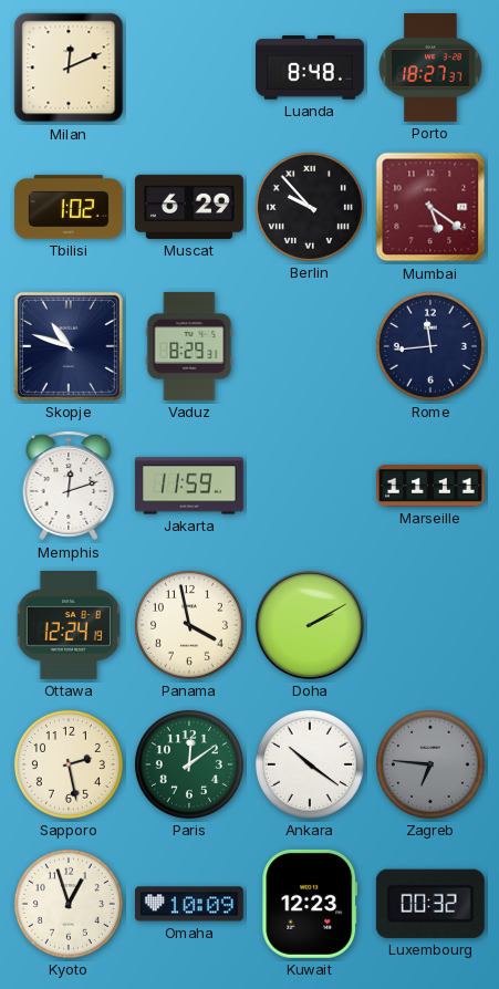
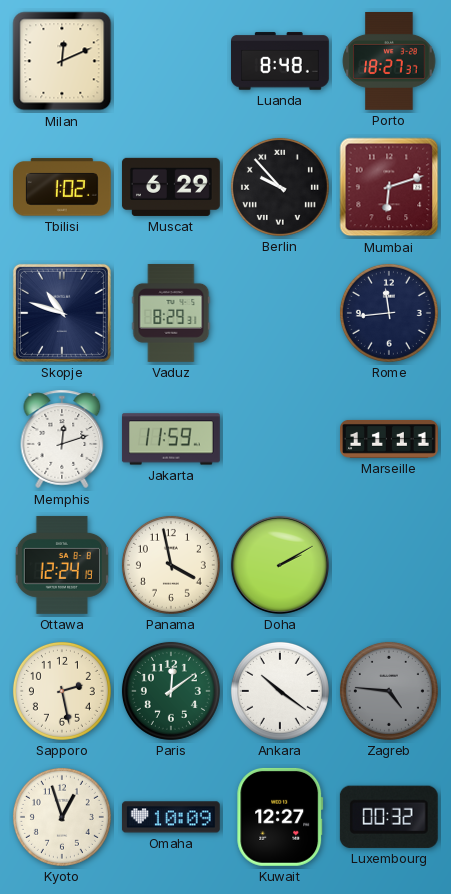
Mumbai: 5:21 -> 6:12
Zagreb: 6:46 -> 4:46
Kuwait: 12:23 -> 12:27
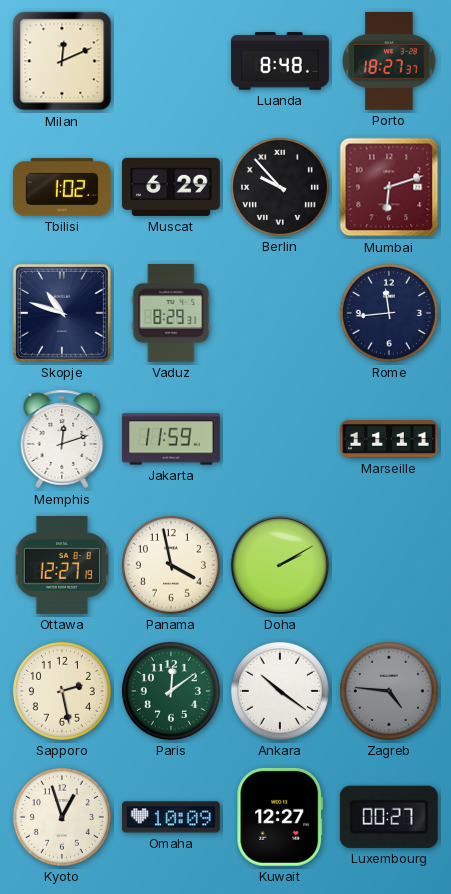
Ottawa: 12:24 -> 12:27
Luxembourg: 00:32 -> 00:27
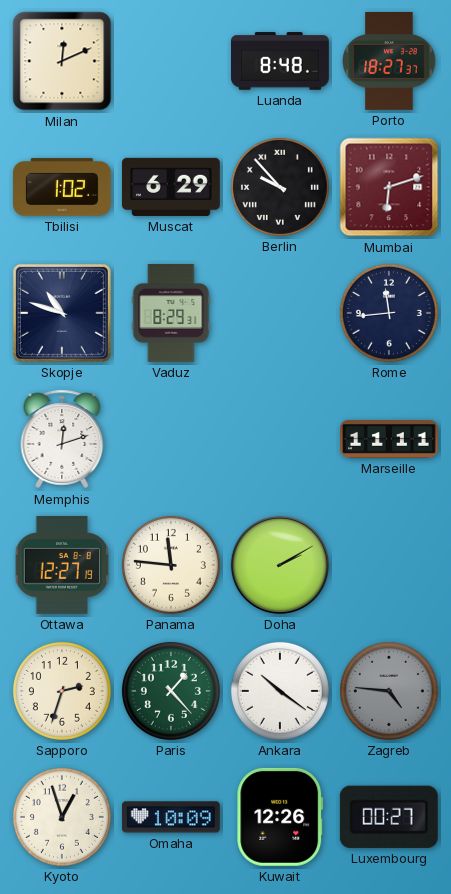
Jakarta: 11:59 -> none
Panama: 3:58 -> 11:46
Sapporo: 2:28 -> 2:33
Paris: 12:09 -> 1:23
Kuwait: 12:27 -> 12:26
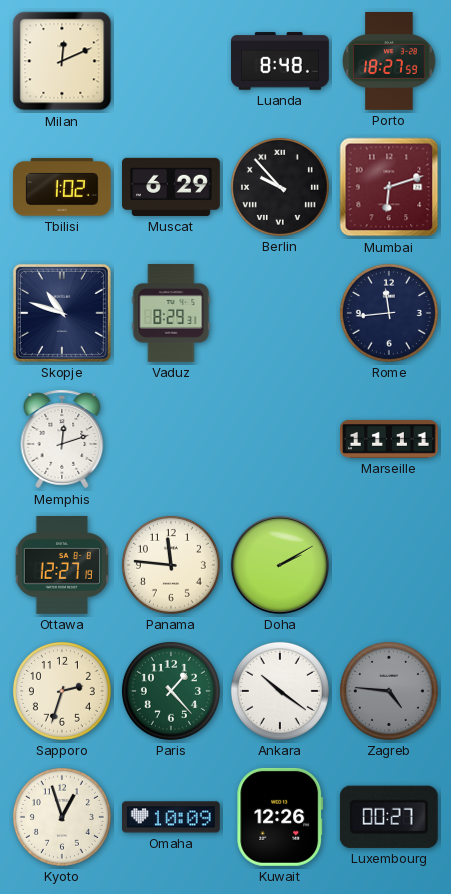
Porto: 18:27:37 -> 18:27:59
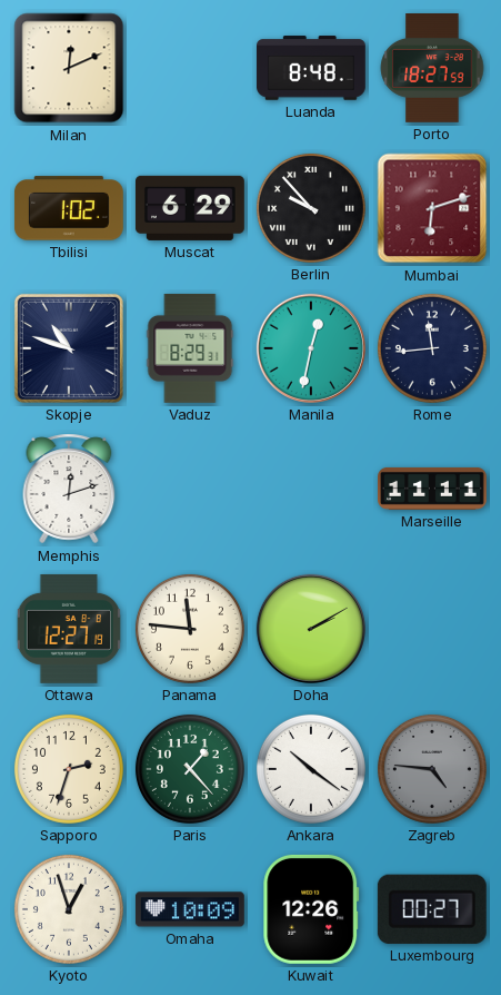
Manila: none -> 12:32
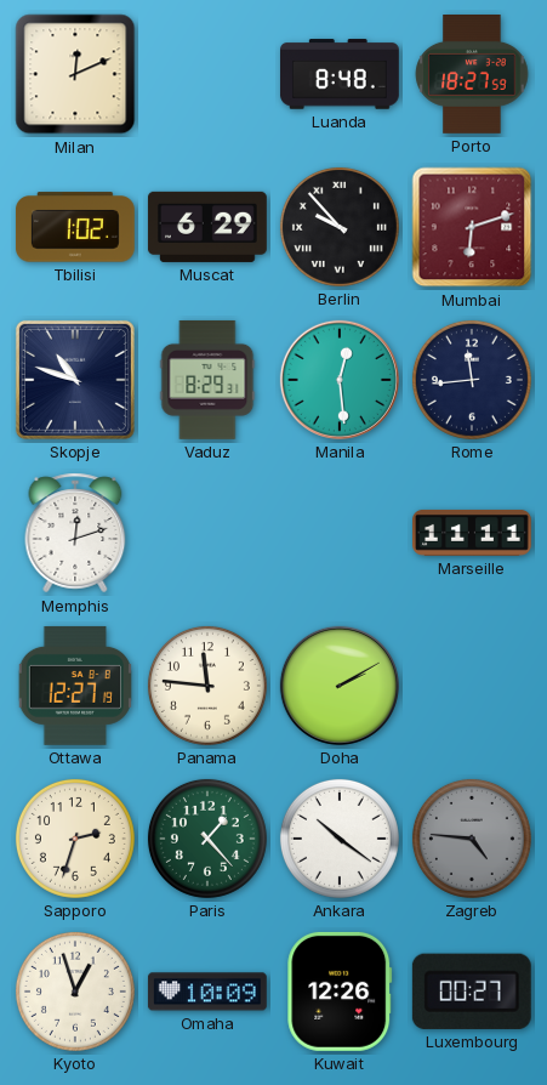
Manila: 12:32 -> 12:29
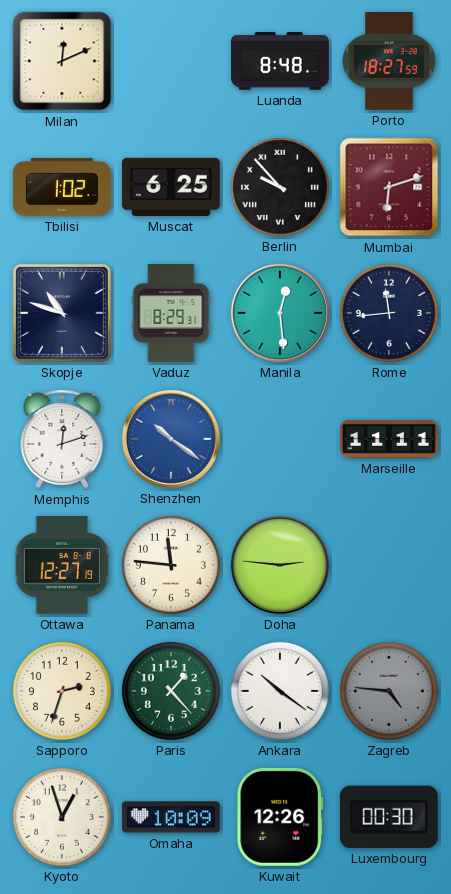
Muscat: 6:29 -> 6:25
Shenzhen: none -> 10:21
Doha: 2:10 -> 2:46
Luxembourg: 00:27 -> 00:30
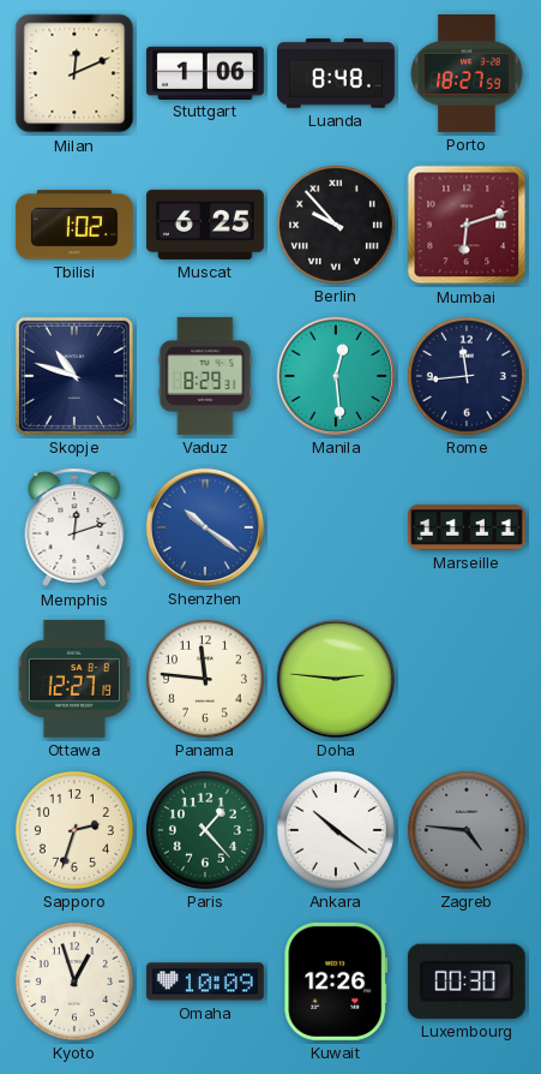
Stuttgart: none -> 1:06
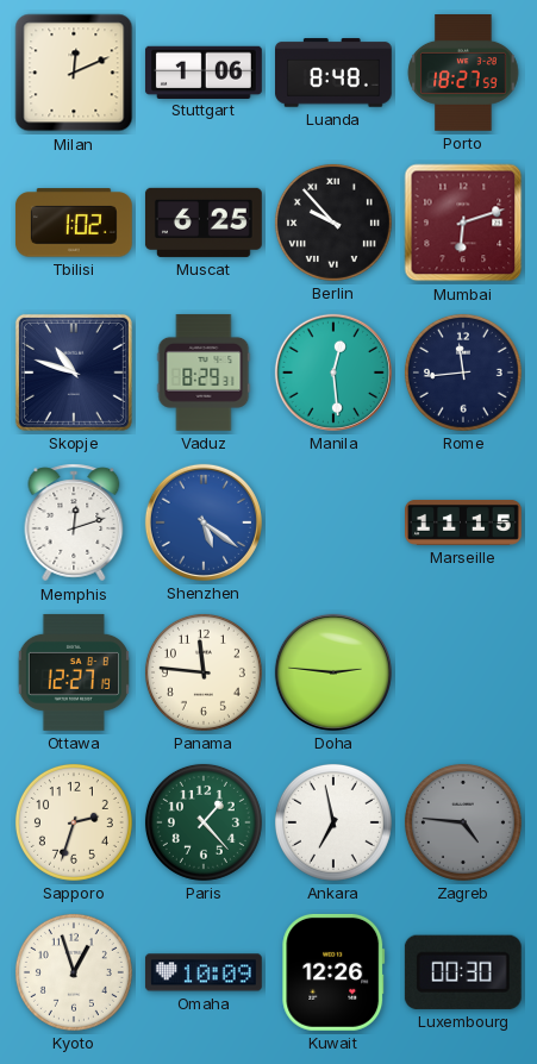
Shenzhen: 10:21 -> 5:21
Marseille: 11:11 -> 11:15
Ankara: 10:21 -> 6:58
